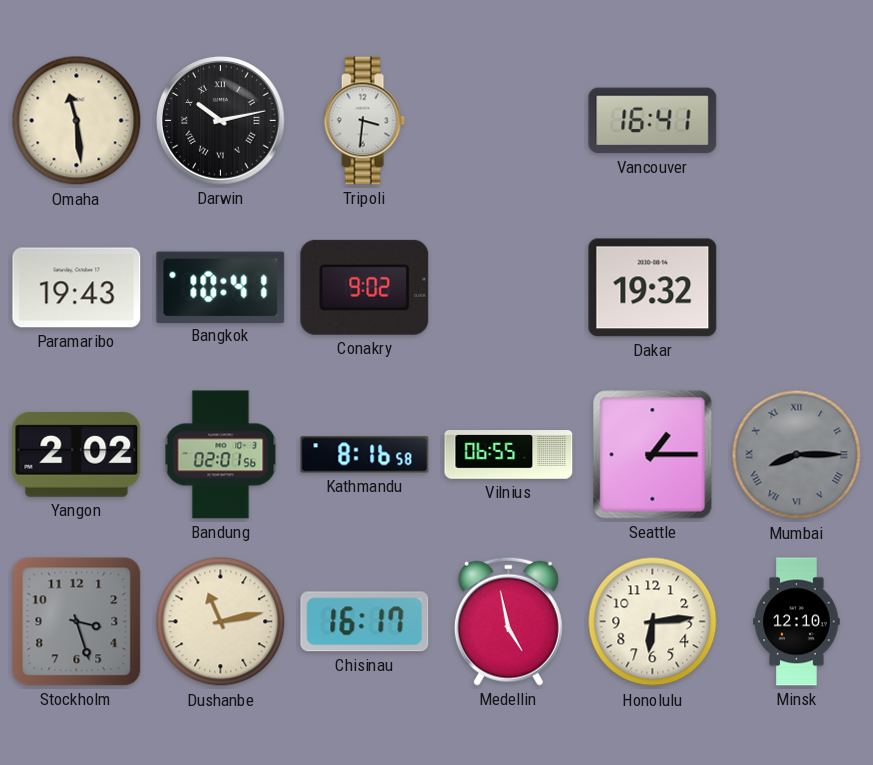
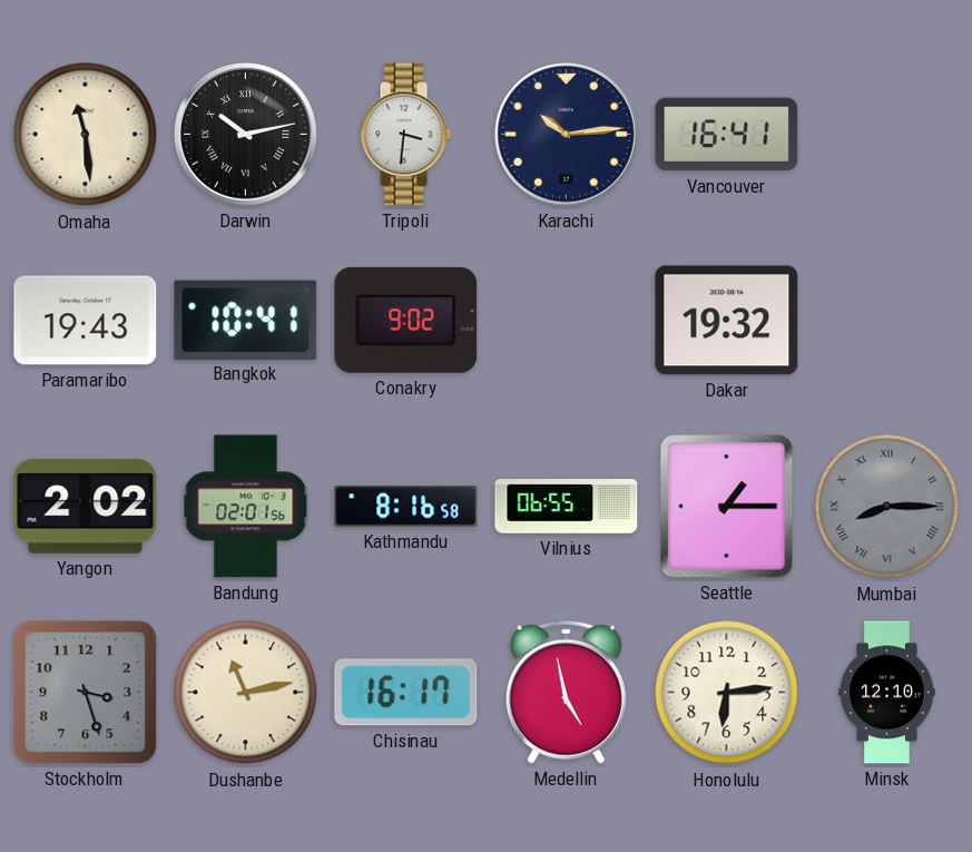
Karachi: none -> 10:14
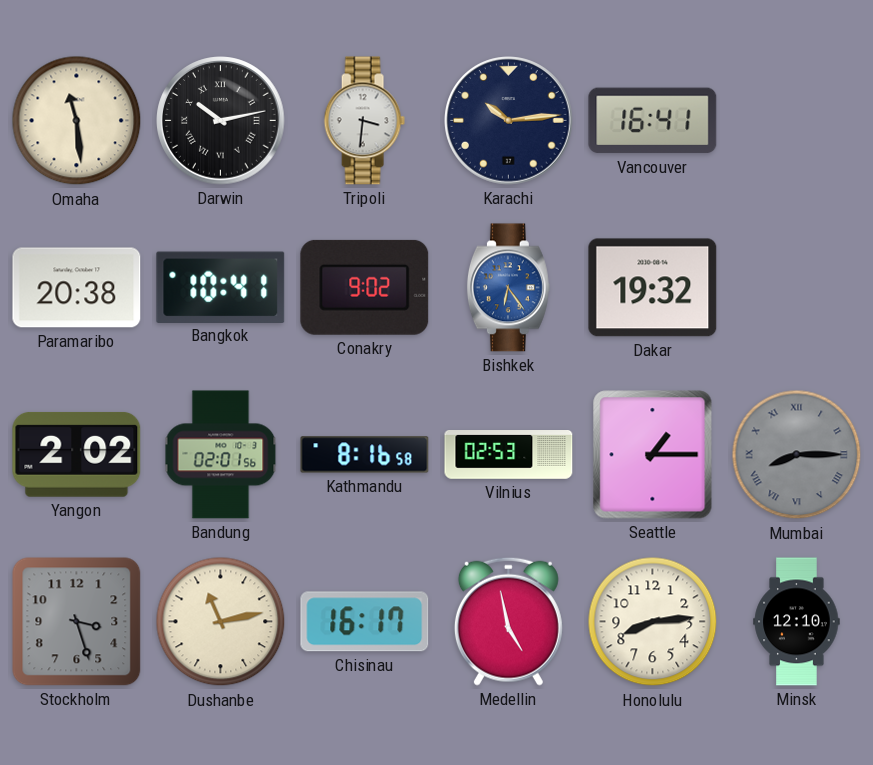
Paramaribo: 19:43 -> 20:38
Bishkek: none -> 6:24
Vilnius: 06:55 -> 02:53
Honolulu: 6:14 -> 8:14
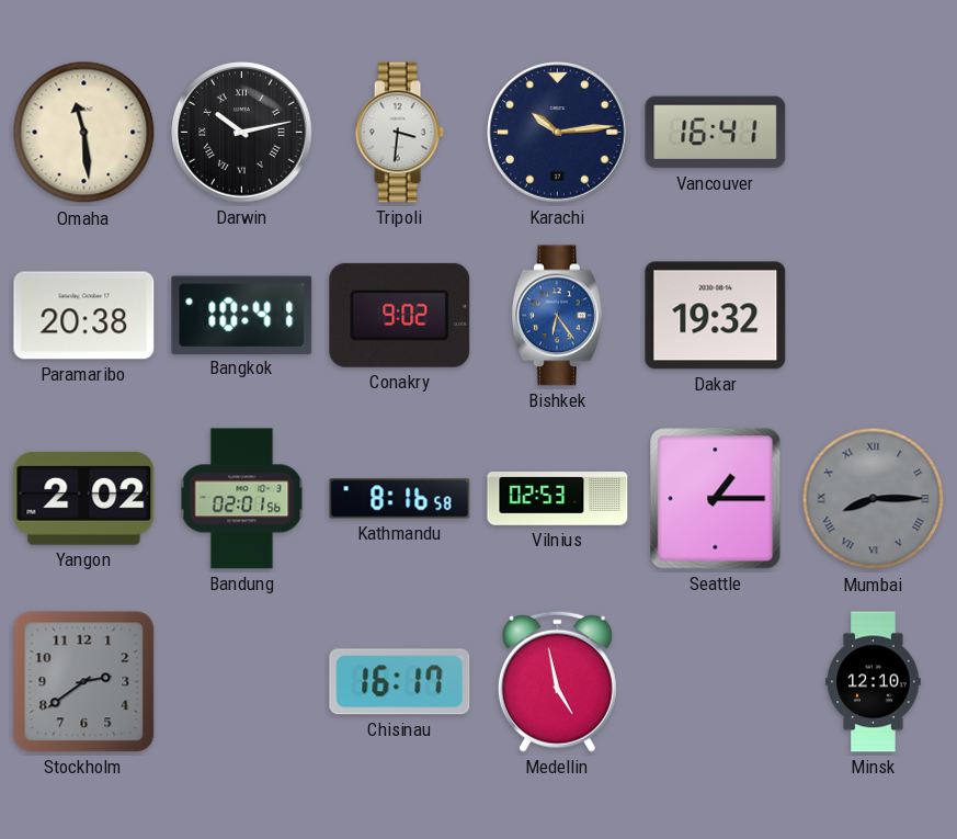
Stockholm: 3:27 -> 2:39
Dushanbe: 11:13 -> none
Honolulu: 8:14 -> none
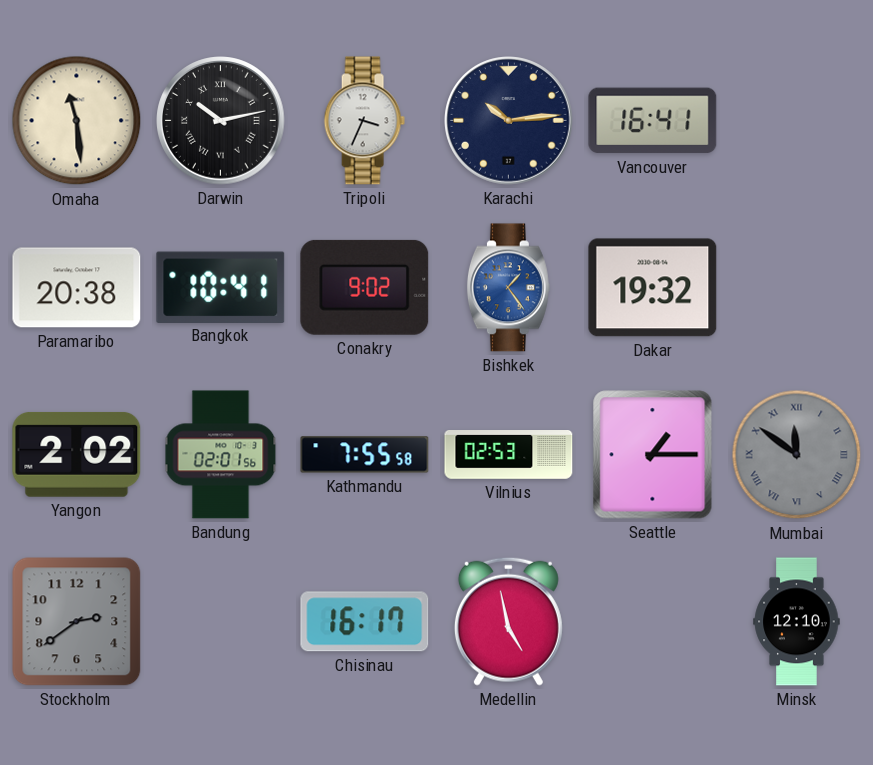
Tripoli: 3:31 -> 3:34
Bishkek: 6:24 -> 1:24
Kathmandu: 8:16 -> 7:55
Mumbai: 8:15 -> 11:51
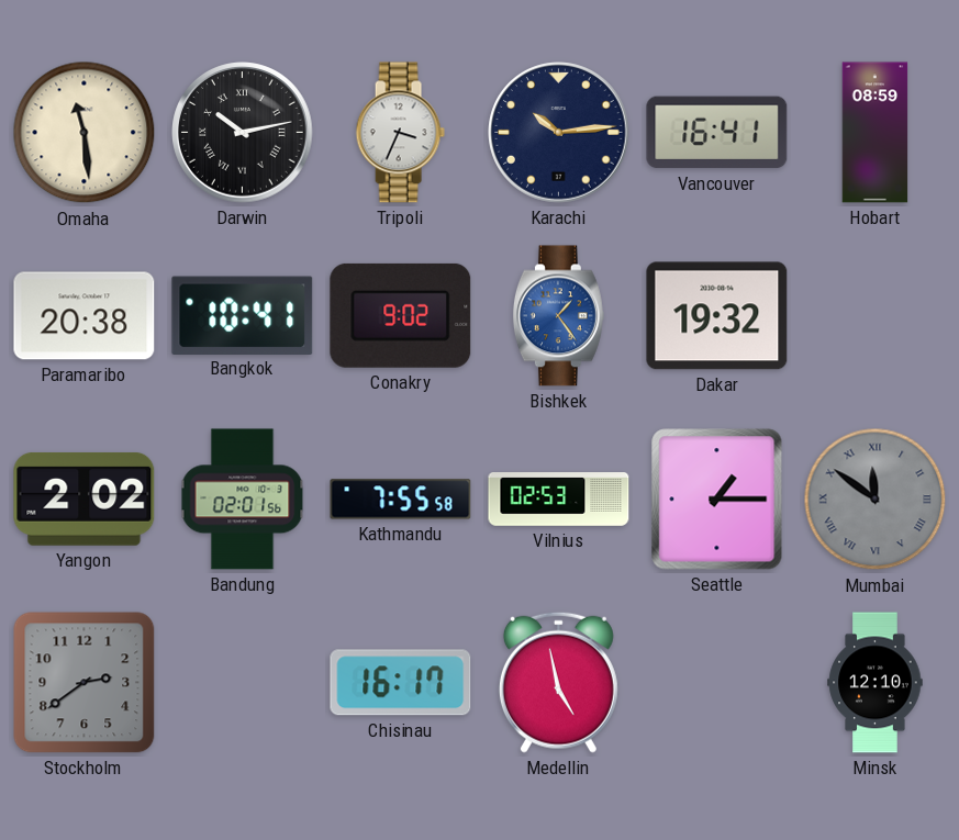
Hobart: none -> 08:59
